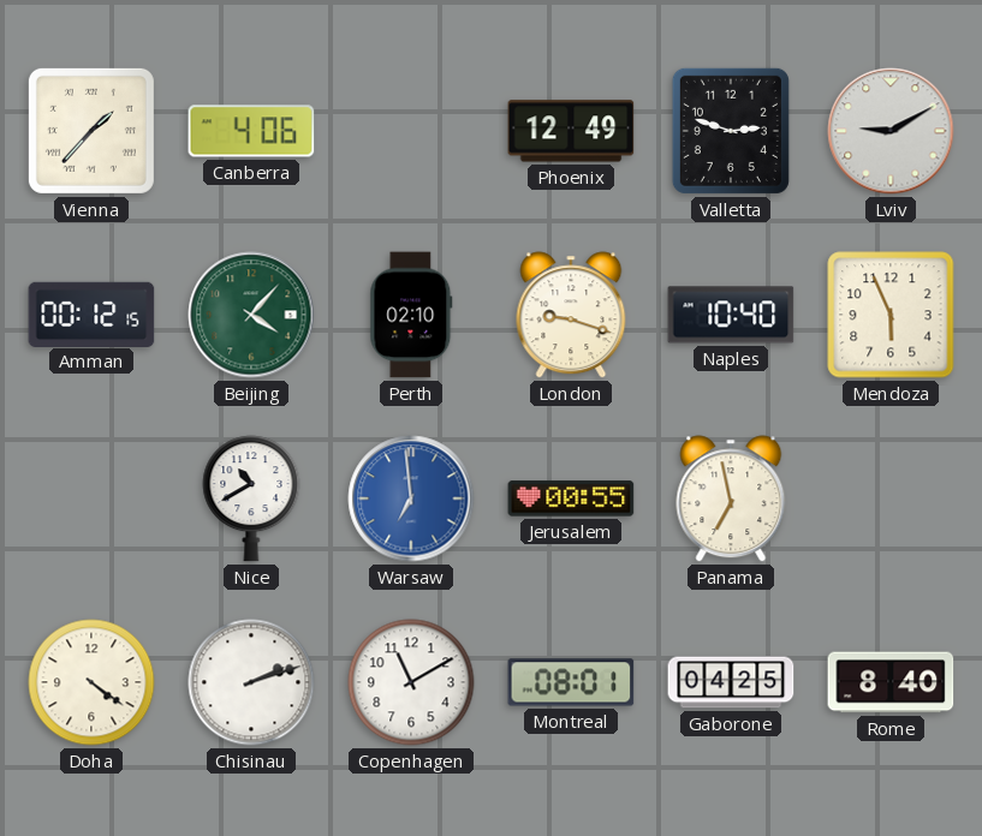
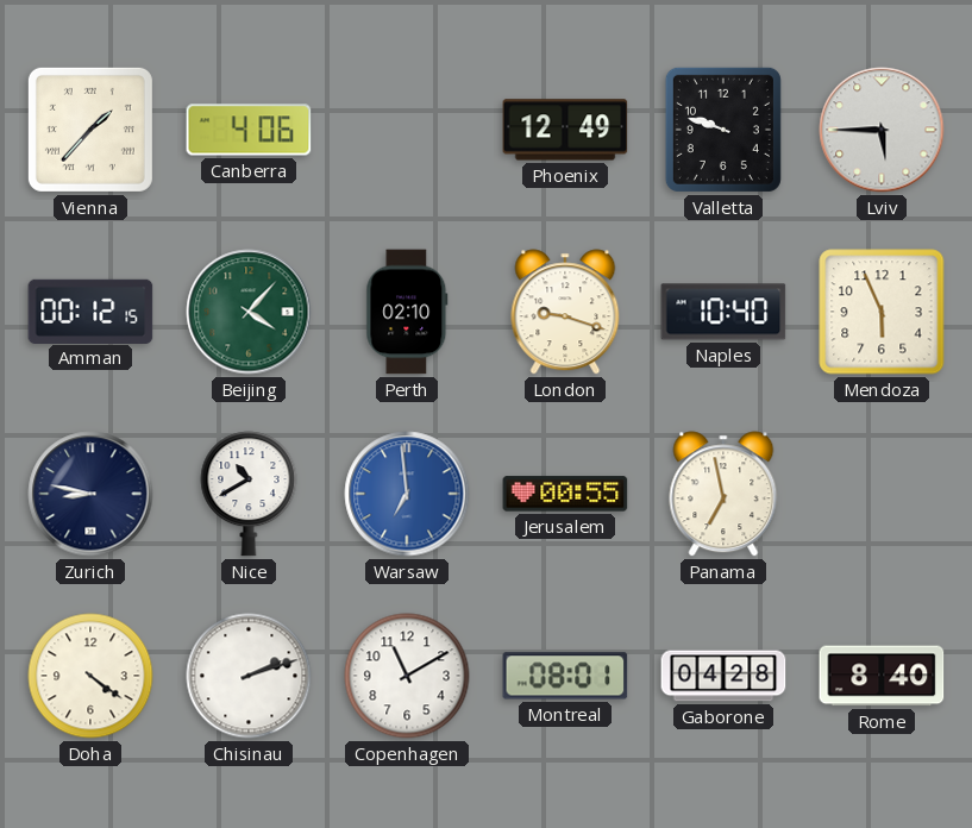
Valletta: 2:48 -> 9:48
Lviv: 9:10 -> 5:45
Zurich: none -> 8:47
Gaborone: 04:25 -> 04:28
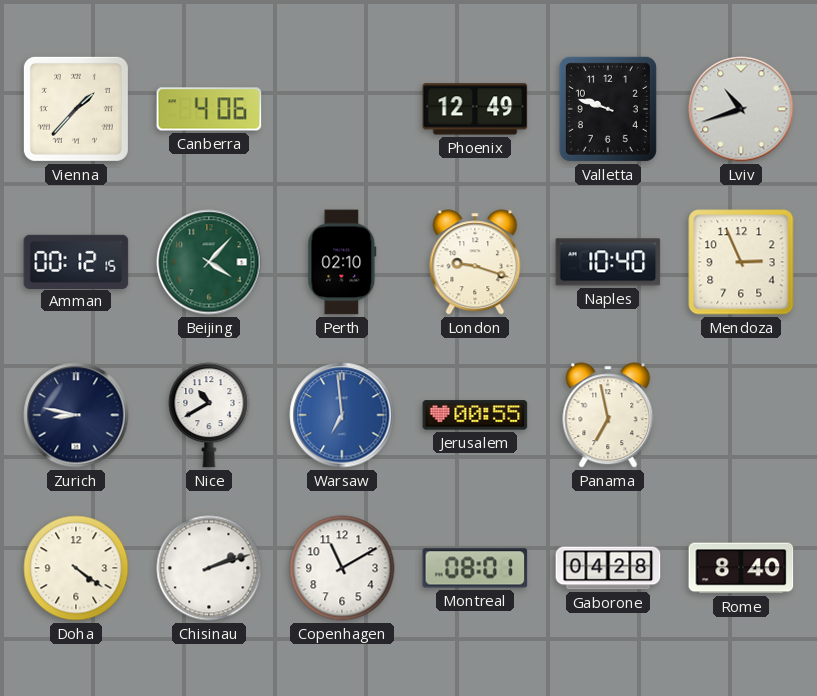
Lviv: 5:45 -> 10:42
Mendoza: 5:56 -> 2:56
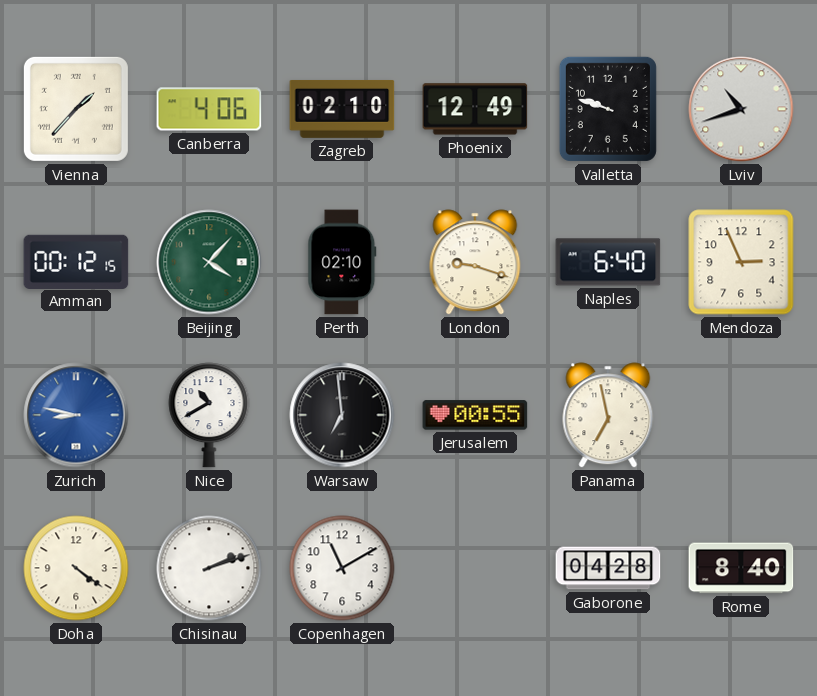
Zagreb: none -> 02:10
Naples: 10:40 -> 6:40
Zurich dial: navy -> blue
Warsaw dial: blue -> black
Montreal: 08:01 -> none
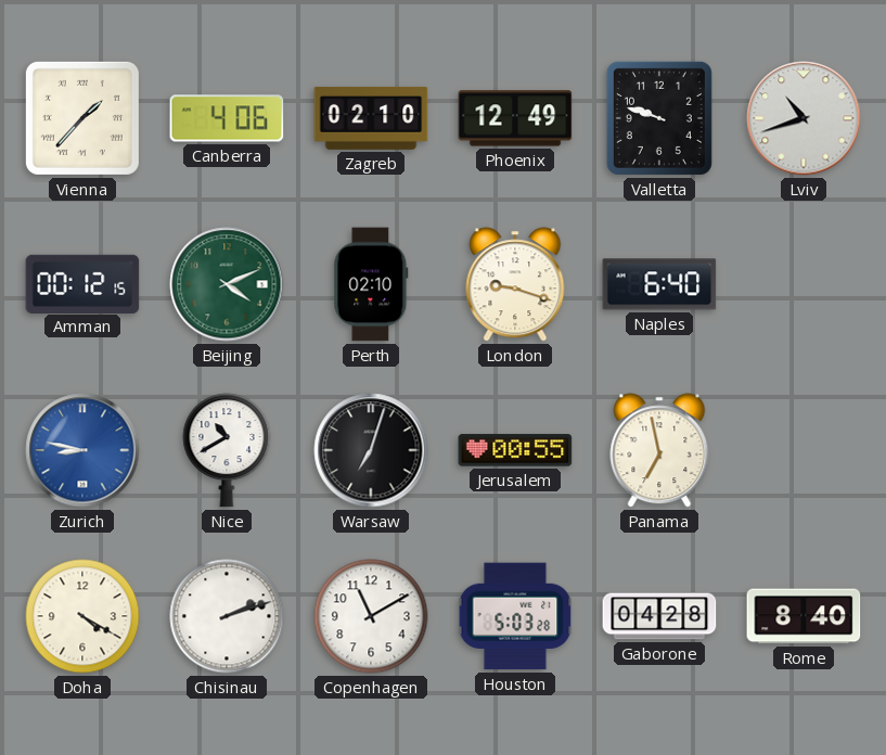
Beijing: 4:07 -> 4:11
Mendoza: 2:56 -> none
Warsaw: 6:59 -> 7:03
Doha: 4:21 -> 4:20
Houston: none -> 5:03
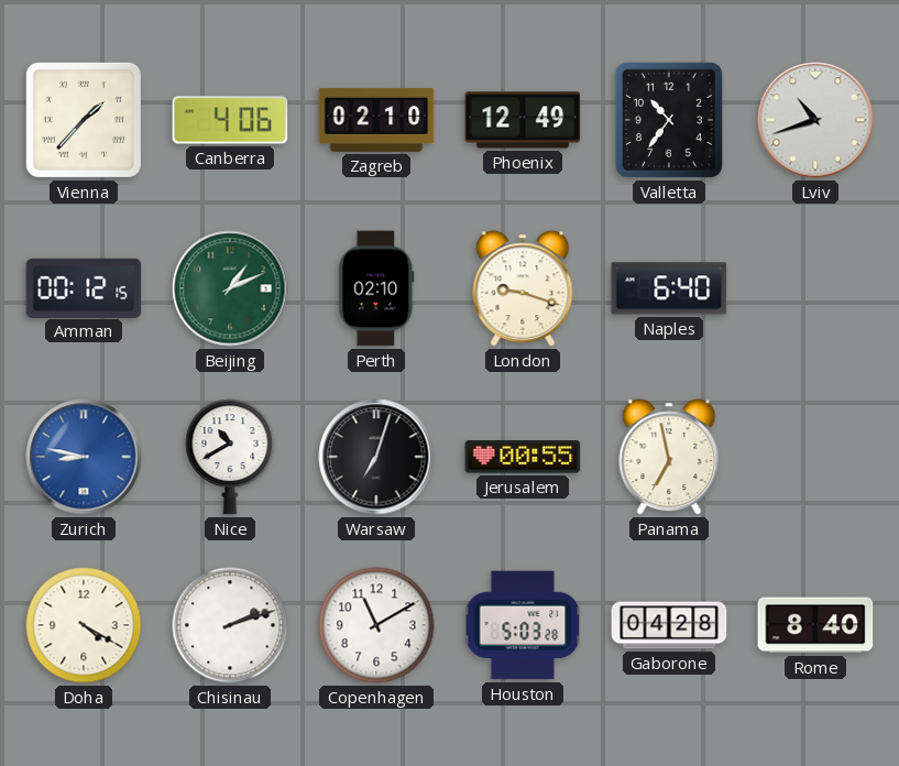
Valletta: 9:48 -> 10:36
Beijing: 4:11 -> 1:11
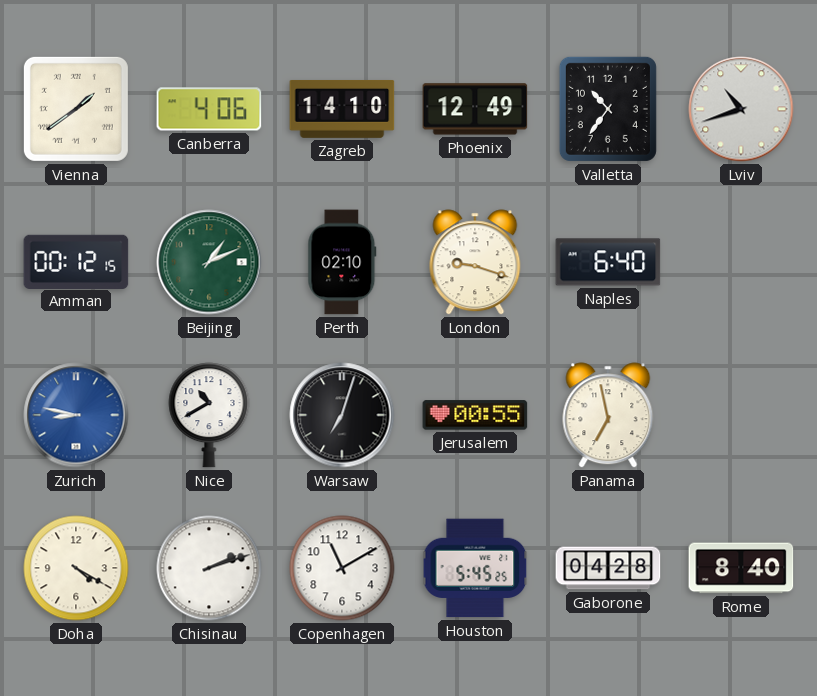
Vienna: 1:37 -> 1:39
Zagreb: 02:10 -> 14:10
Houston: 5:03 -> 5:45
